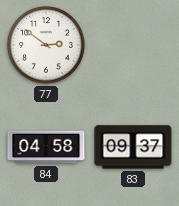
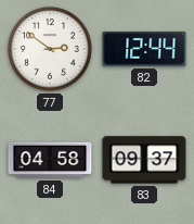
82: none -> 12:44
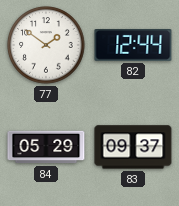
77: 2:51 -> 1:51
84: 04:58 -> 05:29
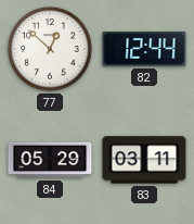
77: 1:51 -> 12:52
83: 09:37 -> 03:11
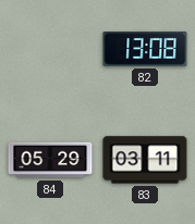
77: 12:52 -> none
82: 12:44 -> 13:08
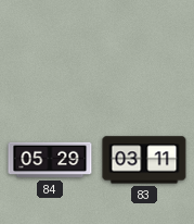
82: 13:08 -> none
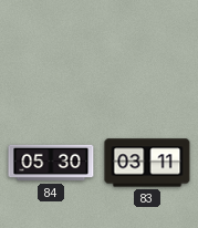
84: 05:29 -> 05:30
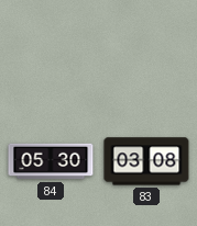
83: 03:11 -> 03:08
